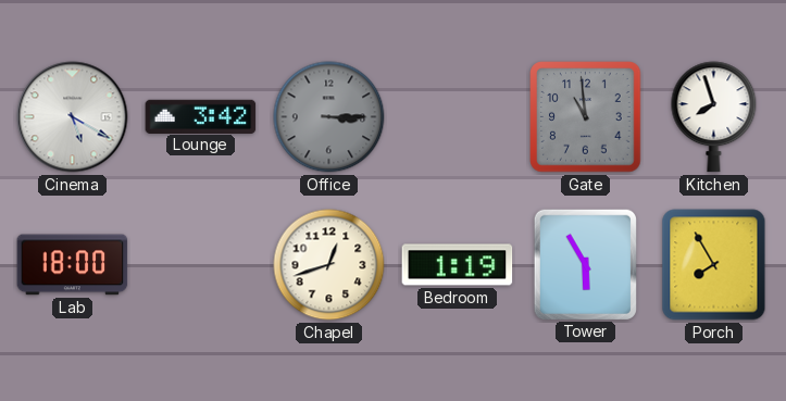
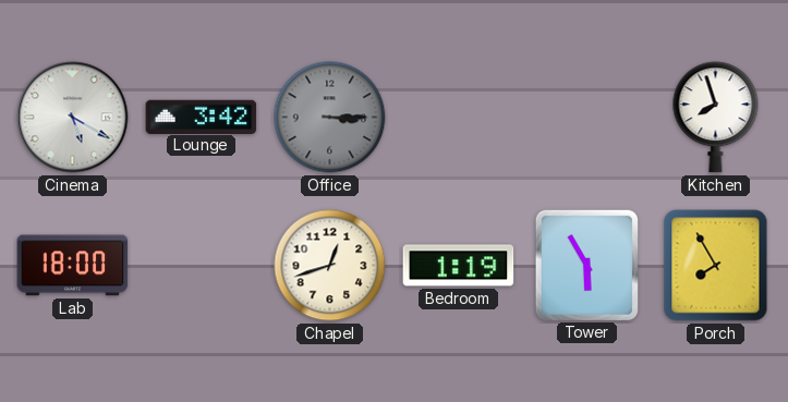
Gate: 10:59 -> none
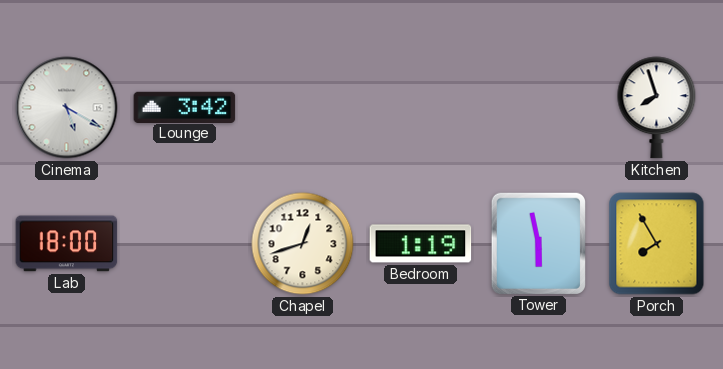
Office: 3:15 -> none
Tower: 5:55 -> 5:58
